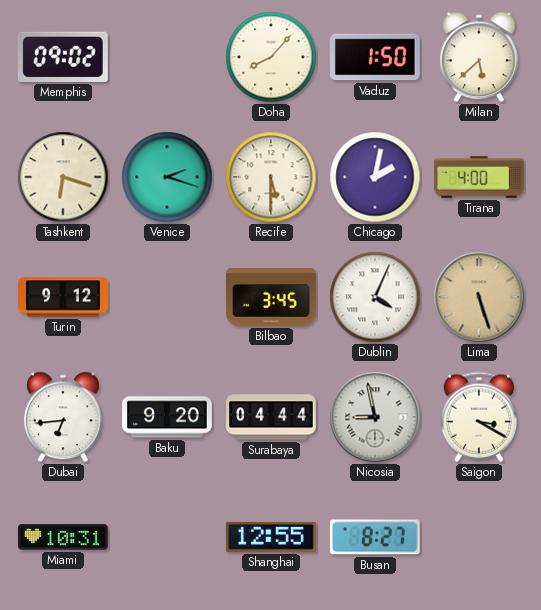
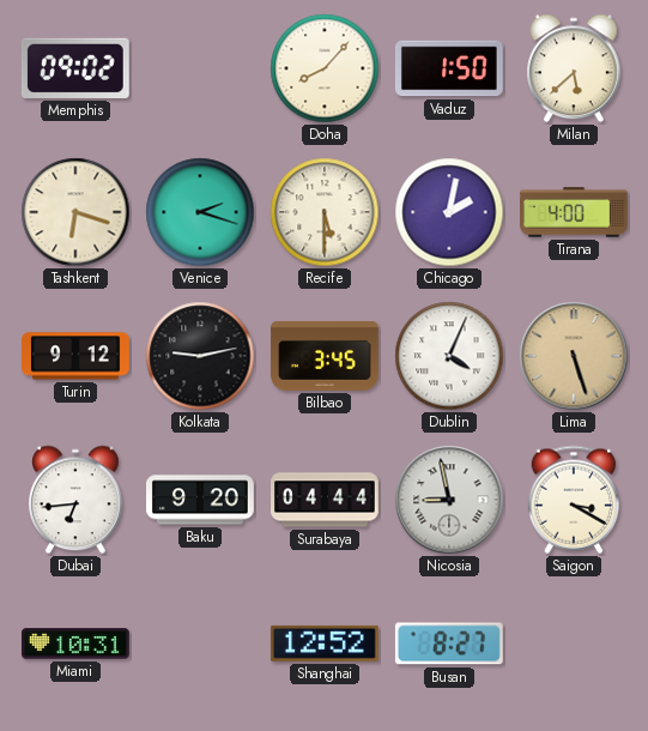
Kolkata: none -> 9:13
Shanghai: 12:55 -> 12:52
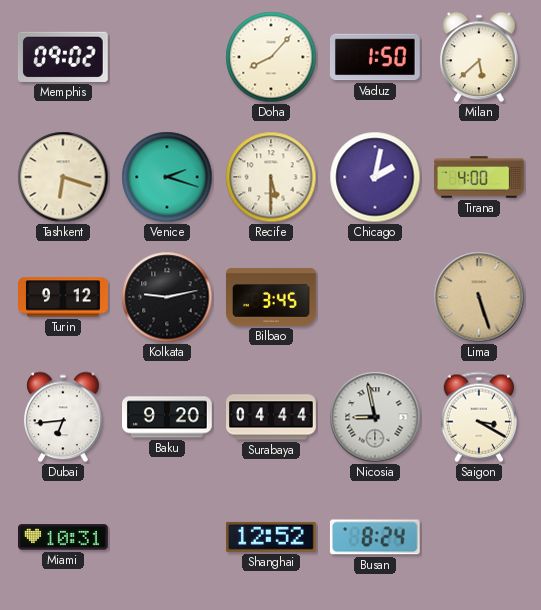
Dublin: 4:04 -> none
Busan: 8:27 -> 8:24
